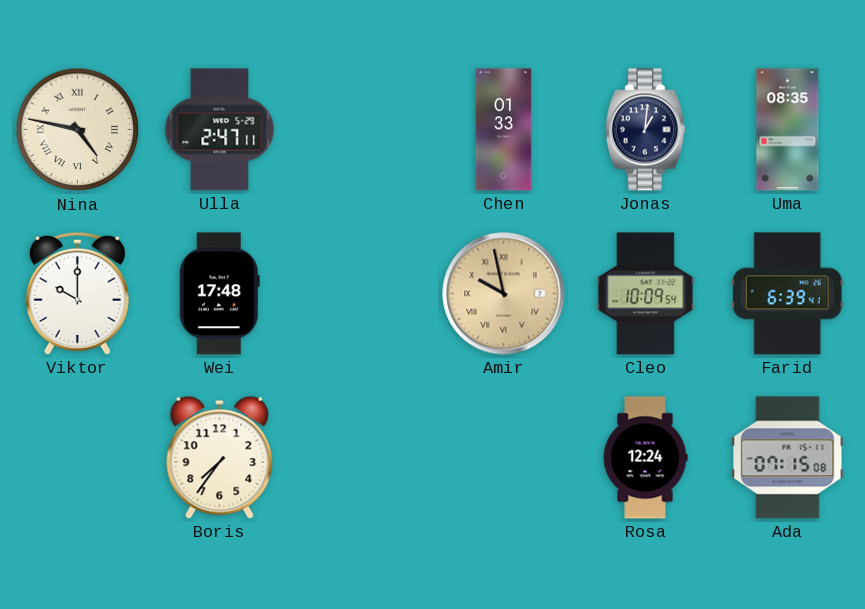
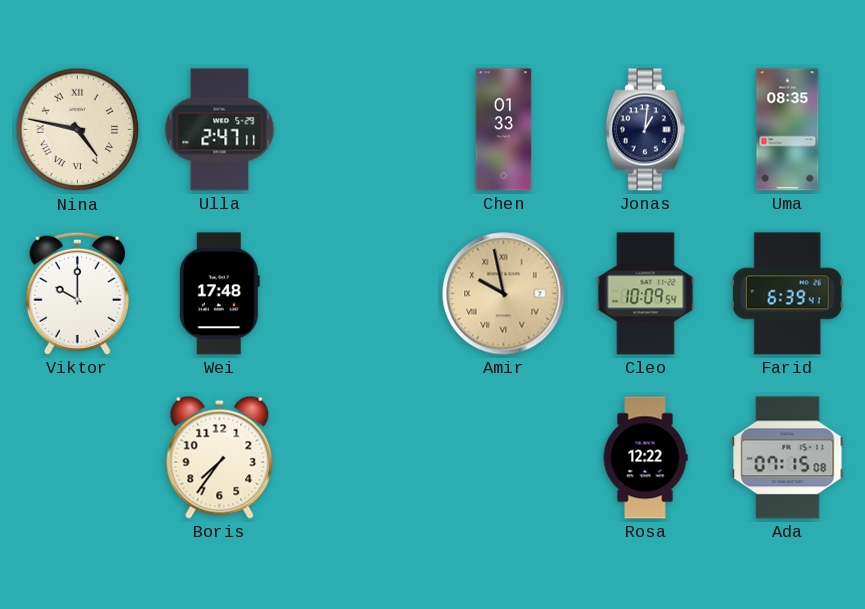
Rosa: 12:24 -> 12:22
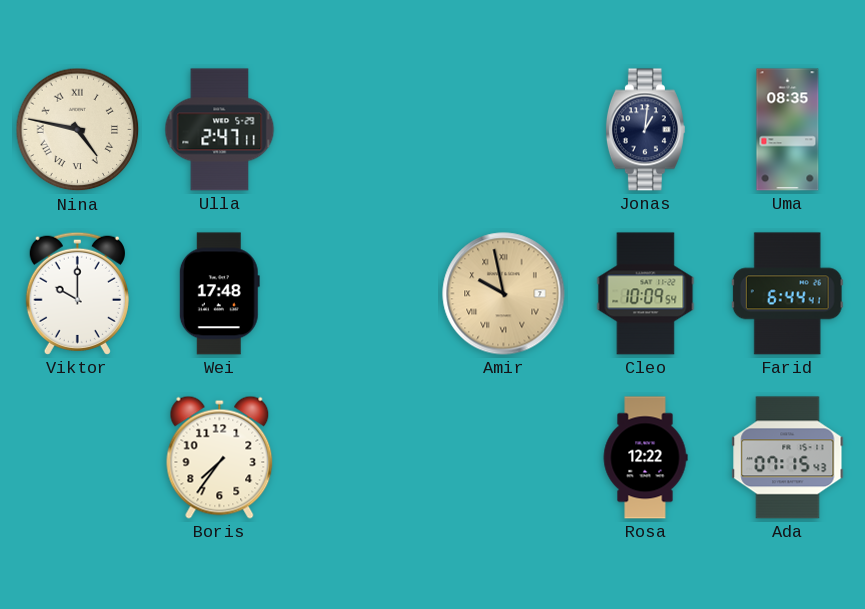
Chen: 01:33 -> none
Farid: 6:39 -> 6:44
Ada: 07:15:08 -> 07:15:43
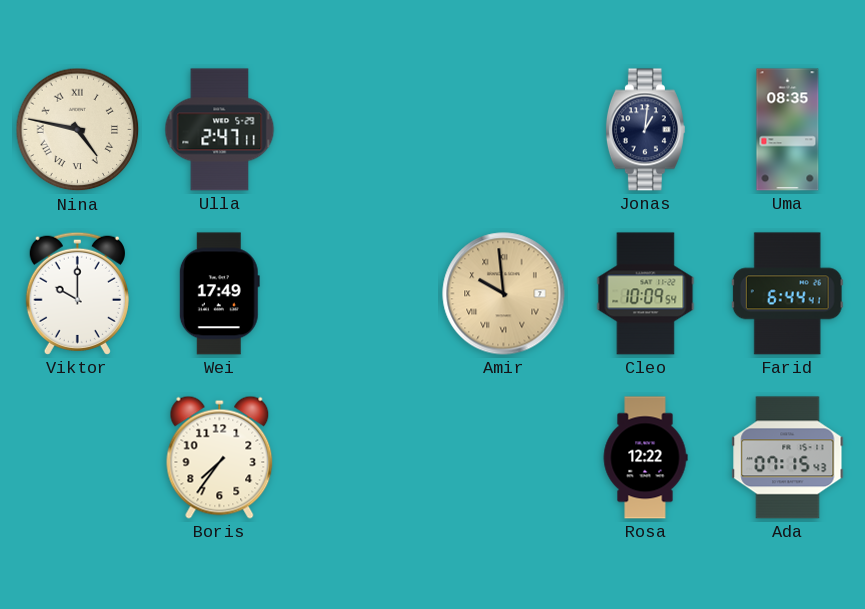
Wei: 17:48 -> 17:49
Amir: 9:58 -> 9:59
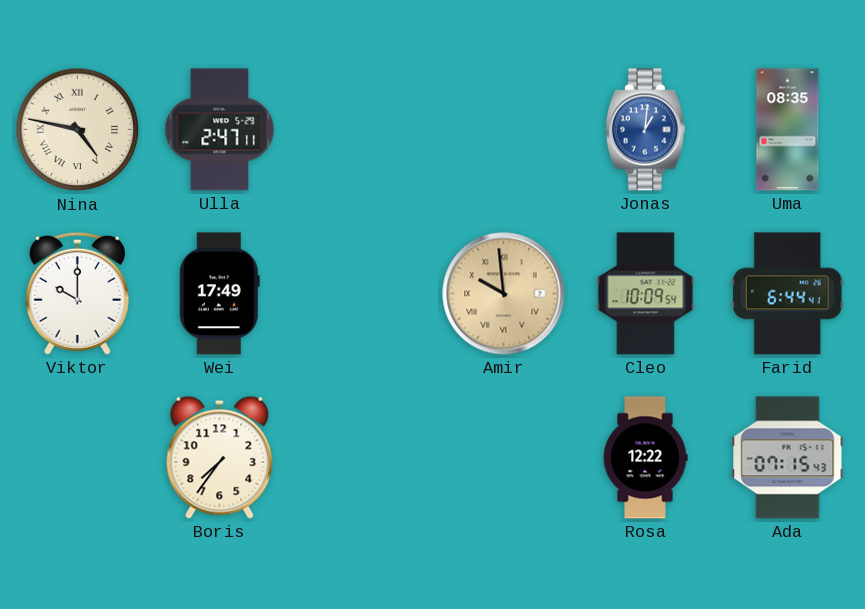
Jonas dial: navy -> blue
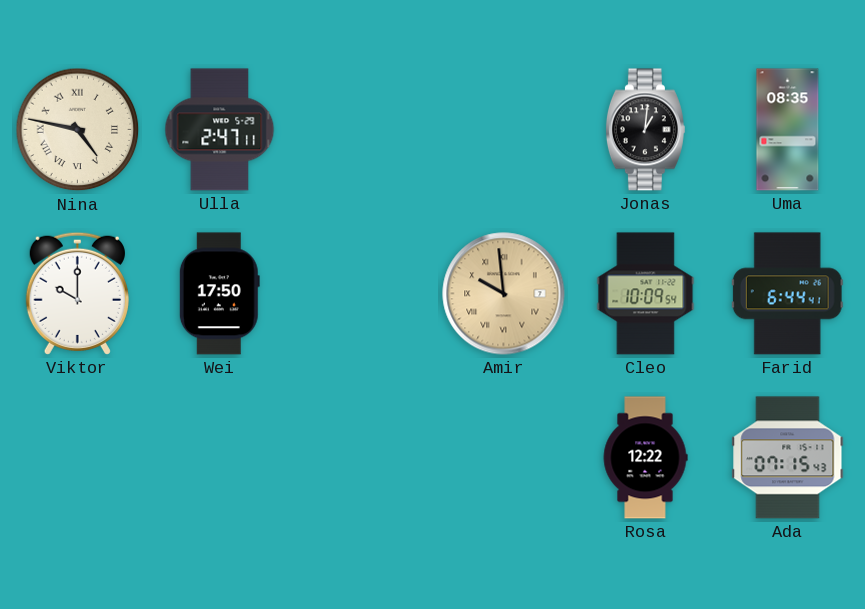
Jonas dial: blue -> black
Wei: 17:49 -> 17:50
Boris: 7:36 -> none
